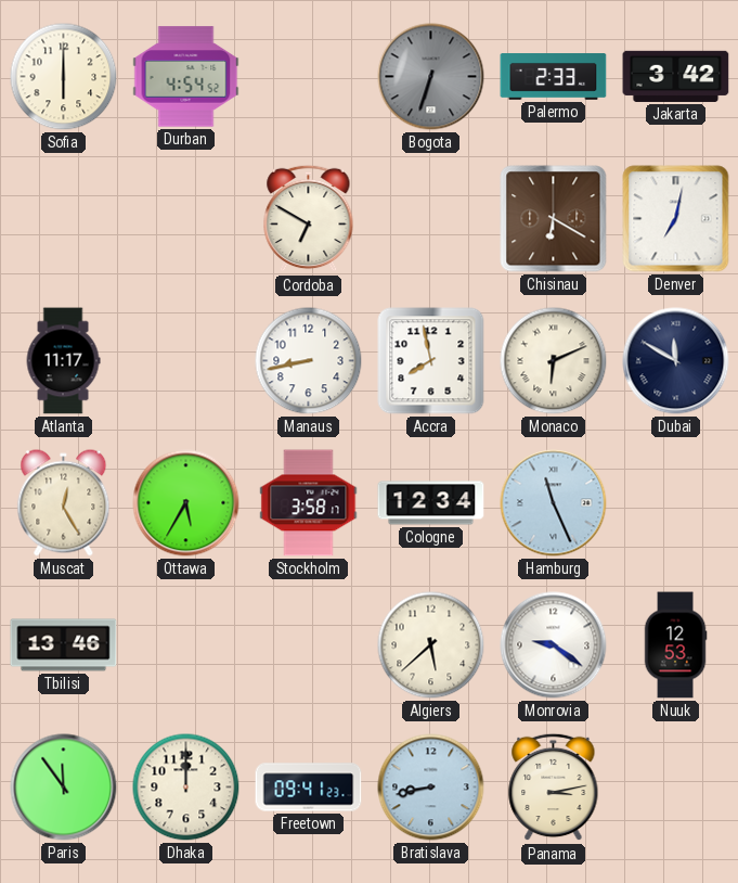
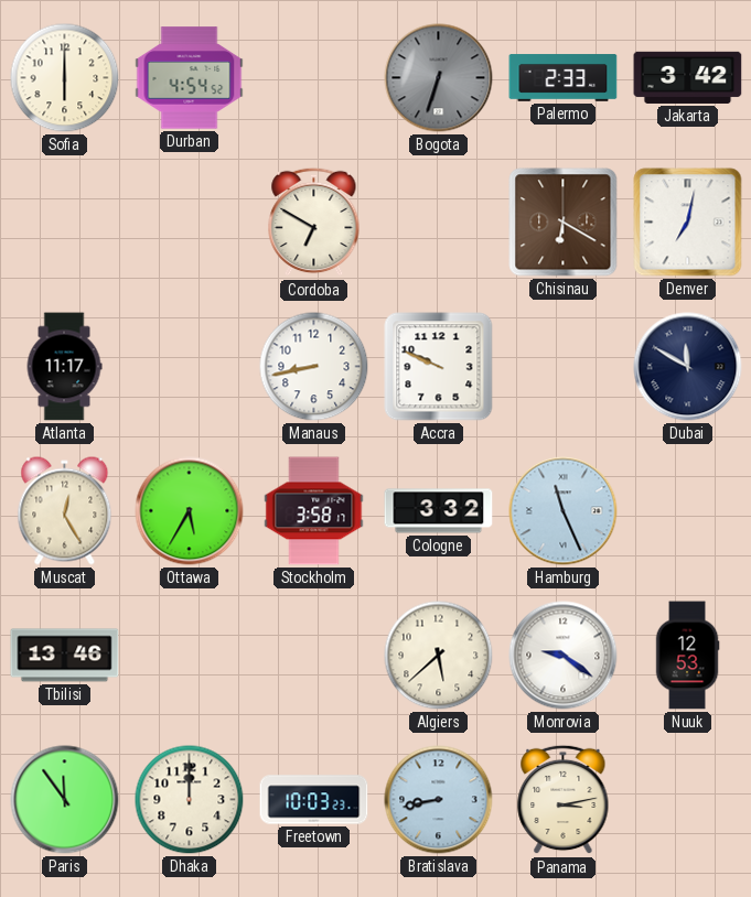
Accra: 7:58 -> 9:49
Monaco: 6:11 -> none
Cologne: 12:34 -> 3:32
Freetown: 09:41 -> 10:03
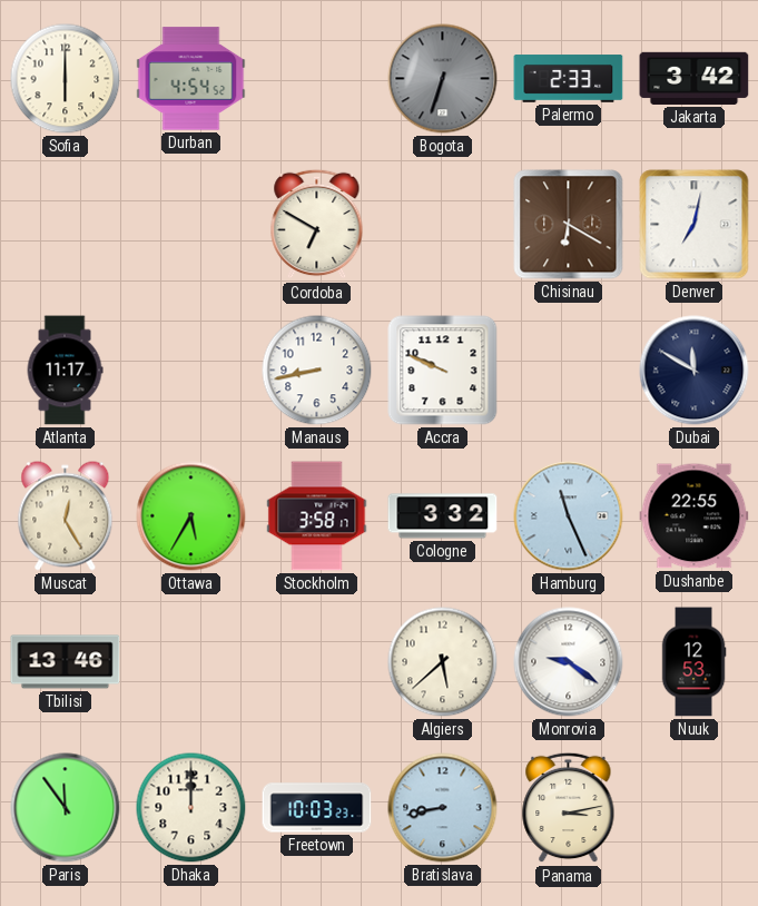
Dushanbe: none -> 22:55
